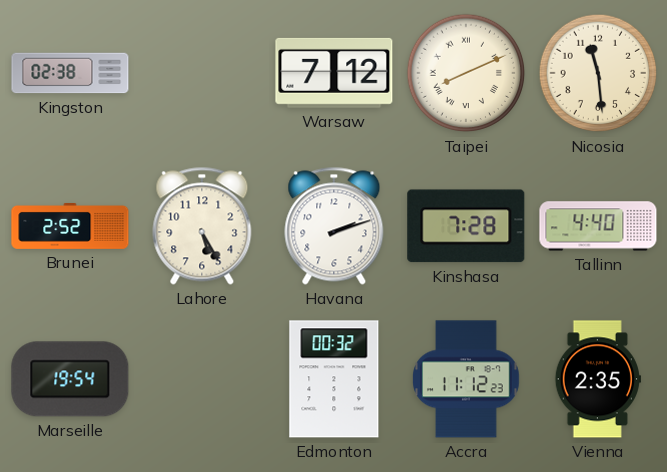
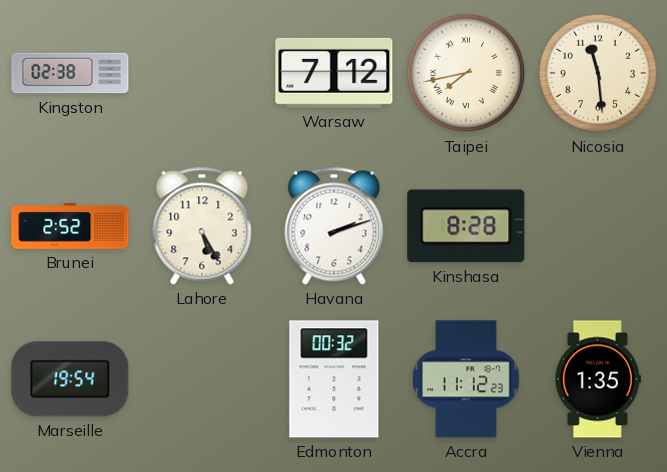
Taipei: 8:11 -> 7:43
Kinshasa: 7:28 -> 8:28
Tallinn: 4:40 -> none
Vienna: 2:35 -> 1:35
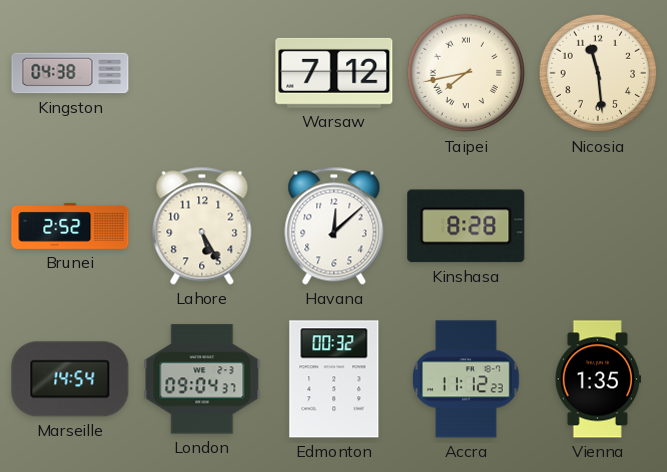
Kingston: 02:38 -> 04:38
Havana: 2:12 -> 12:08
Marseille: 19:54 -> 14:54
London: none -> 09:04
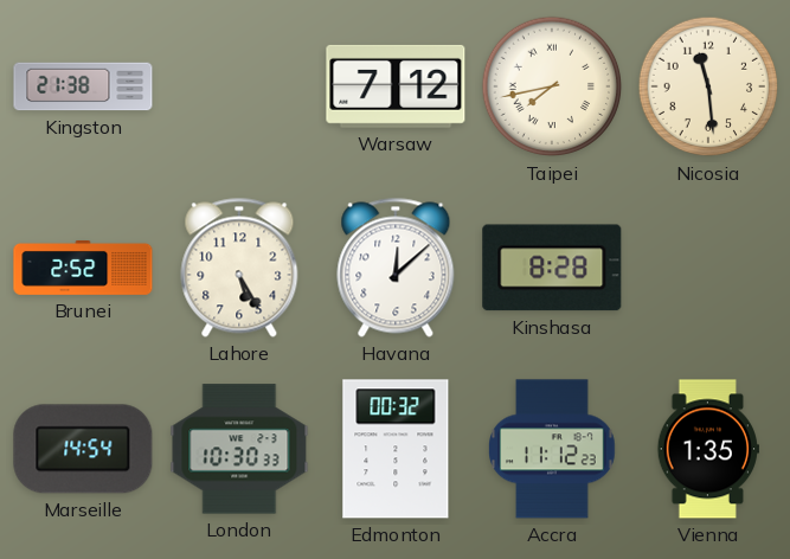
Kingston: 04:38 -> 21:38
London: 09:04 -> 10:30
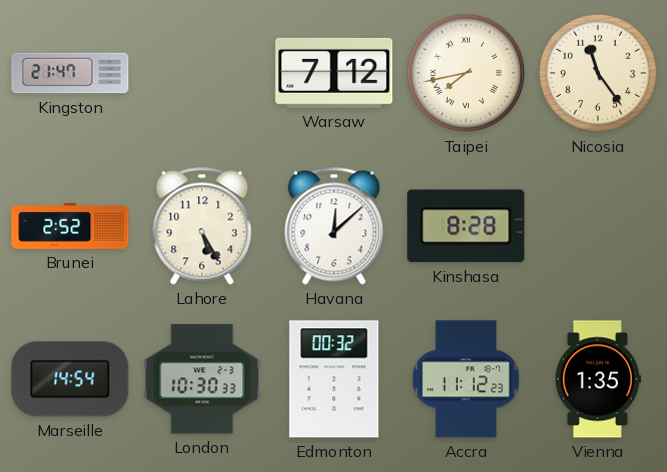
Kingston: 21:38 -> 21:47
Nicosia: 11:29 -> 11:24
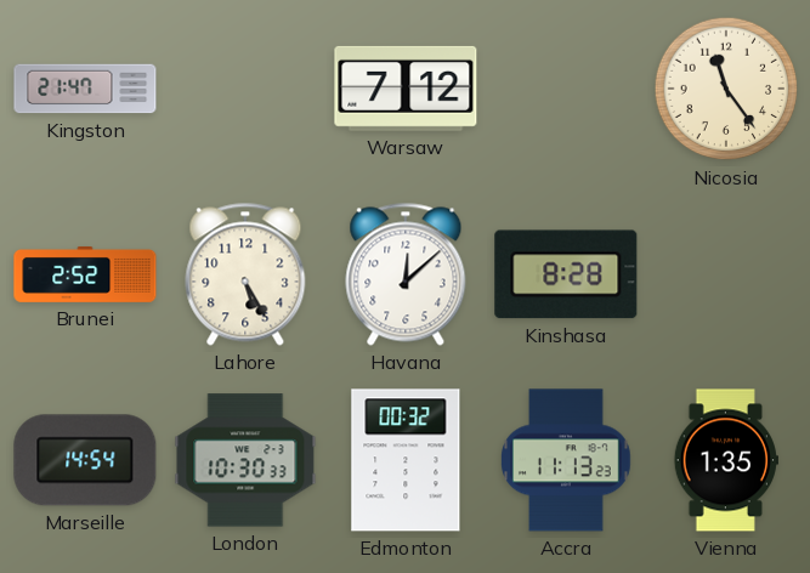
Taipei: 7:43 -> none
Accra: 11:12 -> 11:13
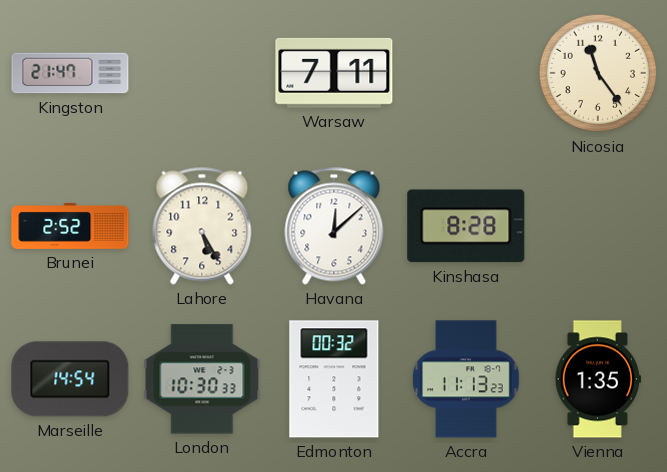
Warsaw: 7:12 -> 7:11
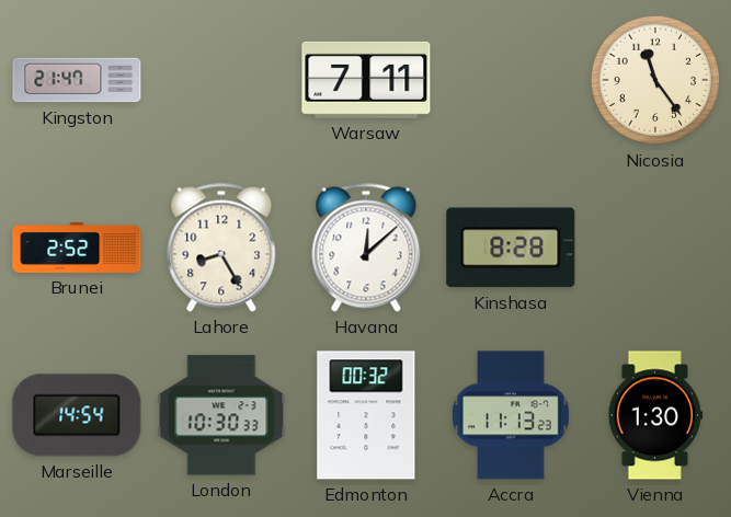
Lahore: 5:25 -> 8:25
Vienna: 1:35 -> 1:30
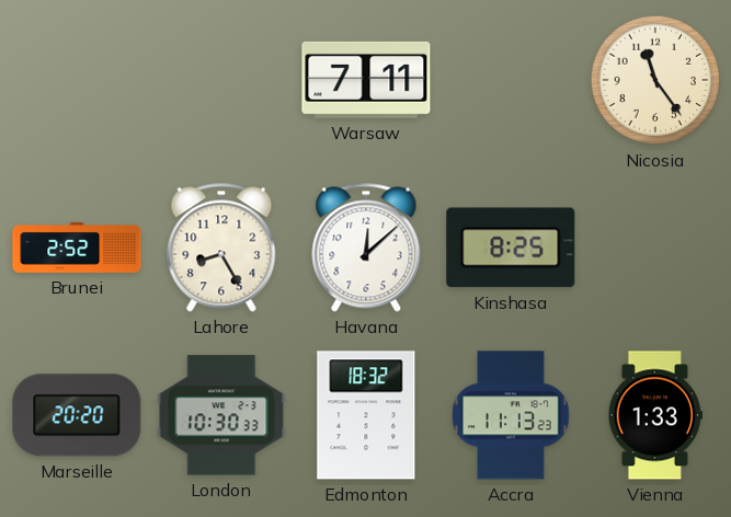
Kingston: 21:47 -> none
Kinshasa: 8:28 -> 8:25
Marseille: 14:54 -> 20:20
Edmonton: 00:32 -> 18:32
Vienna: 1:30 -> 1:33
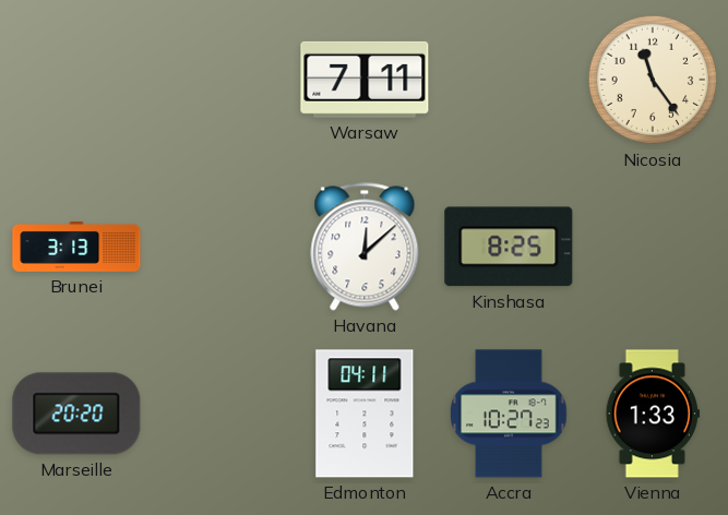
Brunei: 2:52 -> 3:13
Lahore: 8:25 -> none
London: 10:30 -> none
Edmonton: 18:32 -> 04:11
Accra: 11:13 -> 10:27
